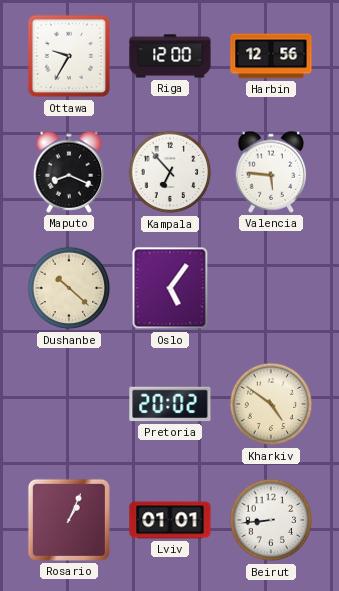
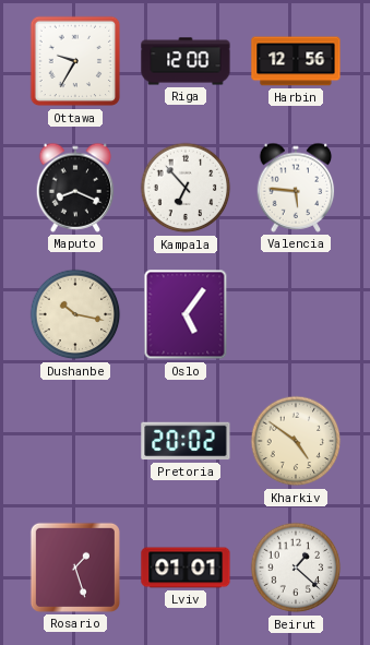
Dushanbe: 10:22 -> 10:17
Rosario: 1:04 -> 1:27
Beirut: 8:44 -> 1:22
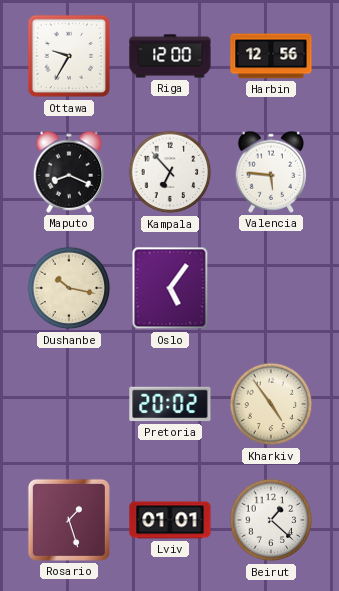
Kharkiv: 4:51 -> 4:54
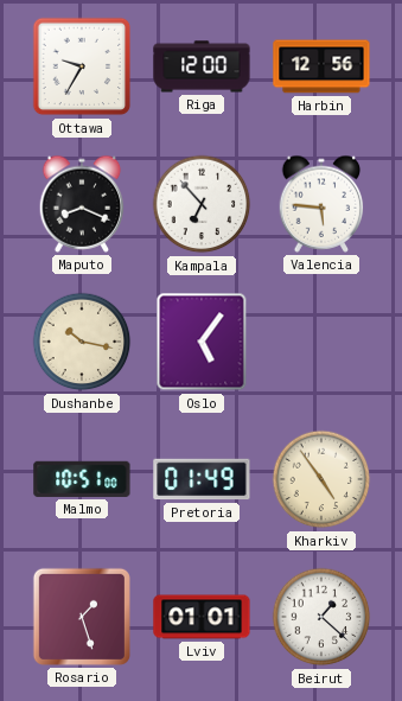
Malmo: none -> 10:51
Pretoria: 20:02 -> 01:49
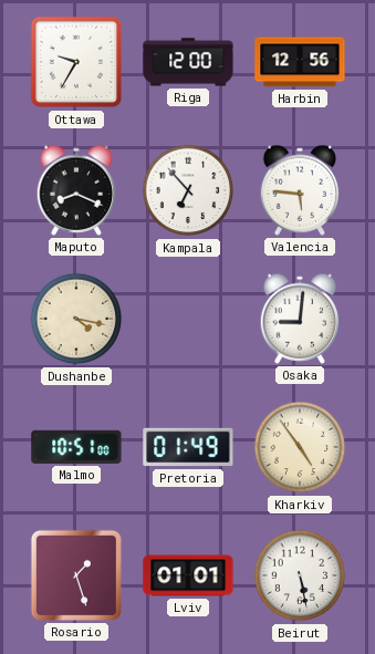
Dushanbe: 10:17 -> 4:17
Oslo: 5:06 -> none
Osaka: none -> 9:01
Beirut: 1:22 -> 5:28
